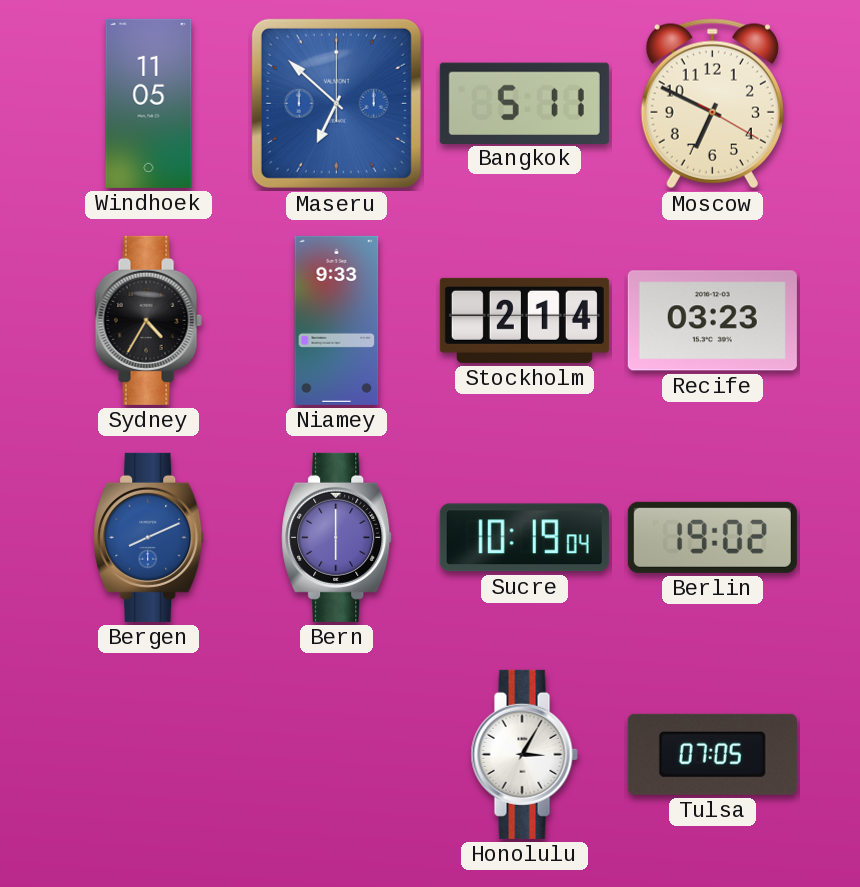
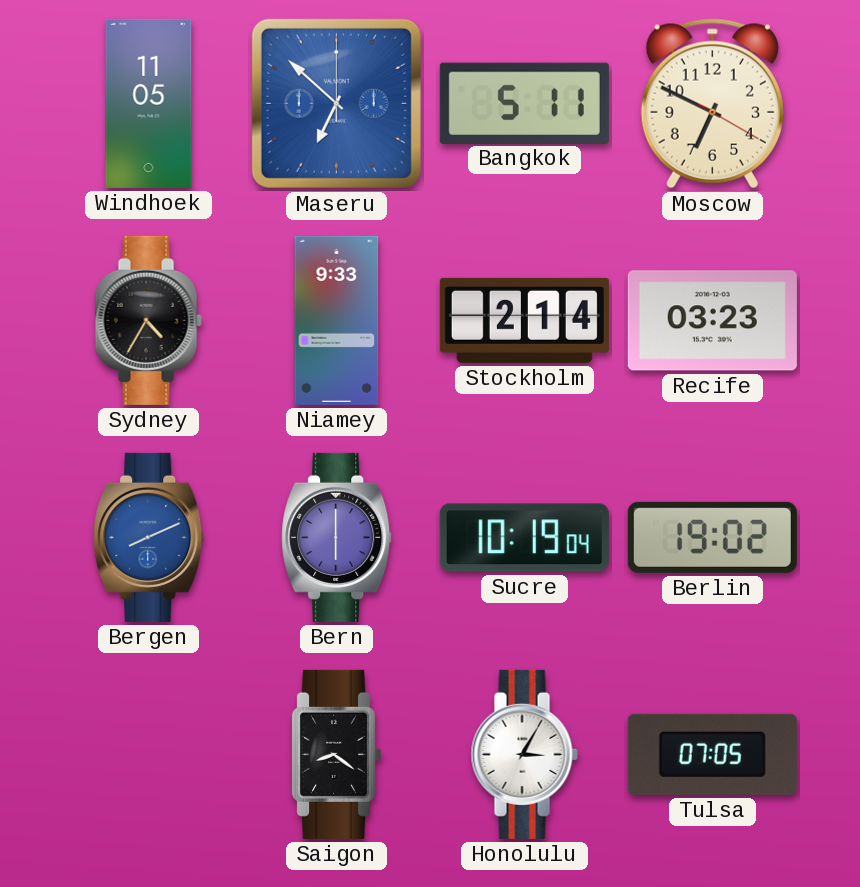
Saigon: none -> 8:21
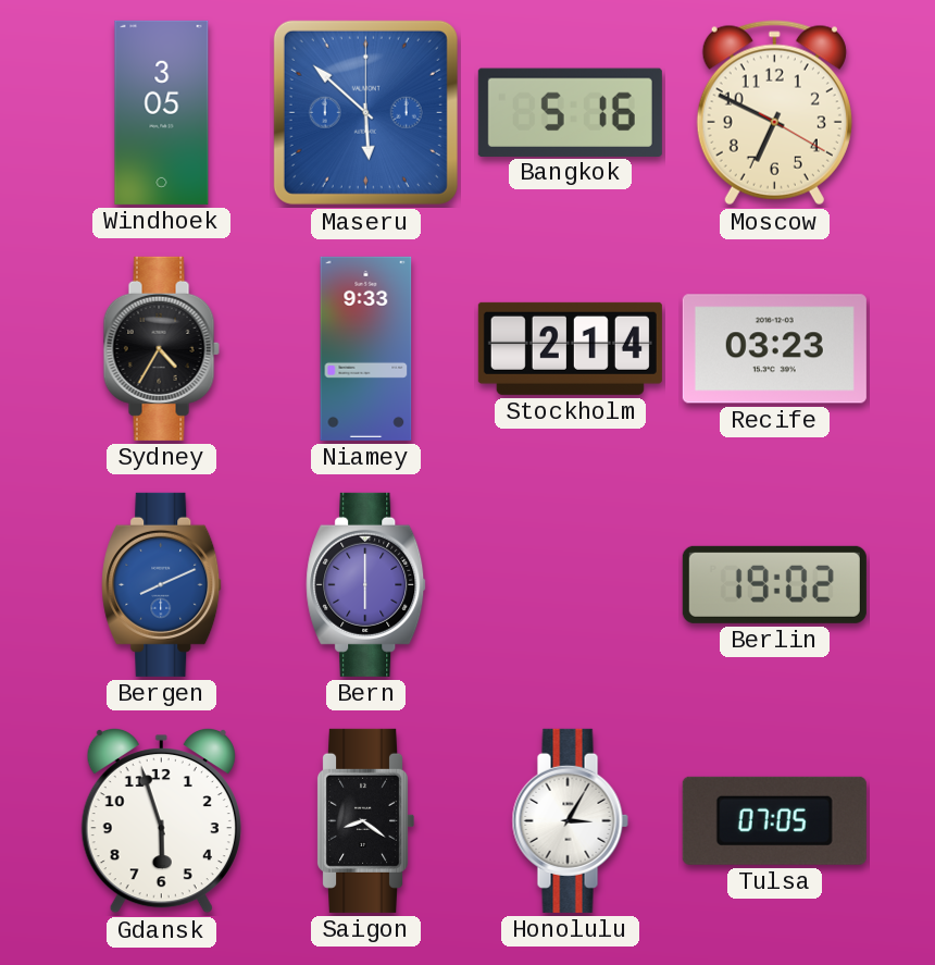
Windhoek: 11:05 -> 3:05
Maseru: 6:52 -> 5:52
Bangkok: 5:11 -> 5:16
Sucre: 10:19 -> none
Gdansk: none -> 5:57
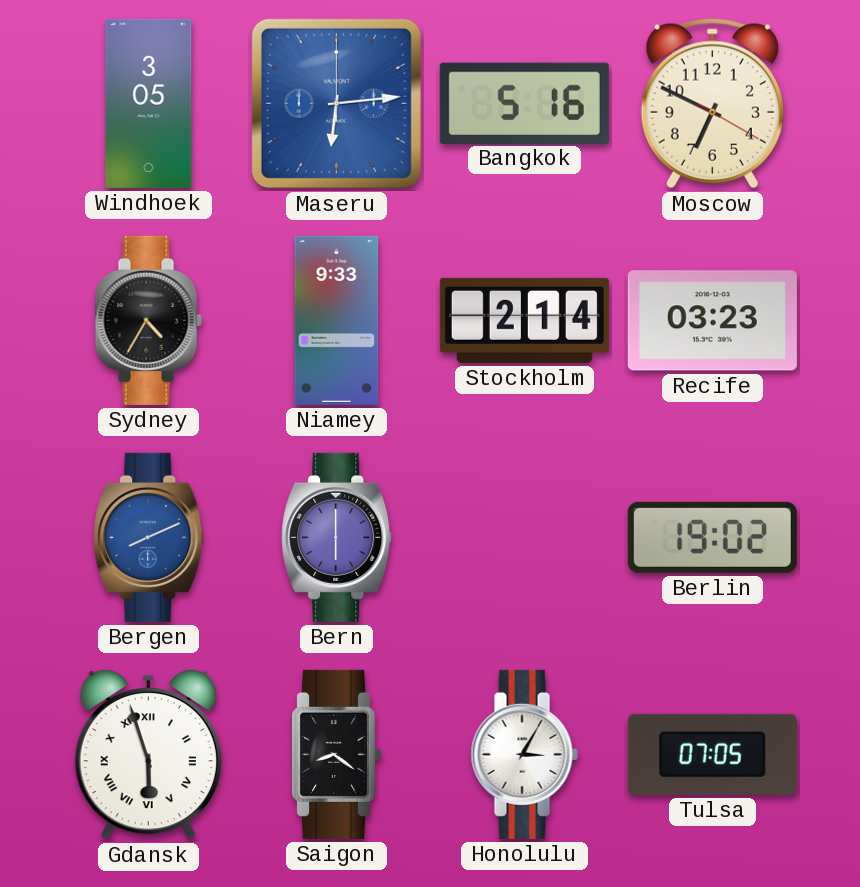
Maseru: 5:52 -> 6:14
Gdansk numerals: Arabic -> Roman
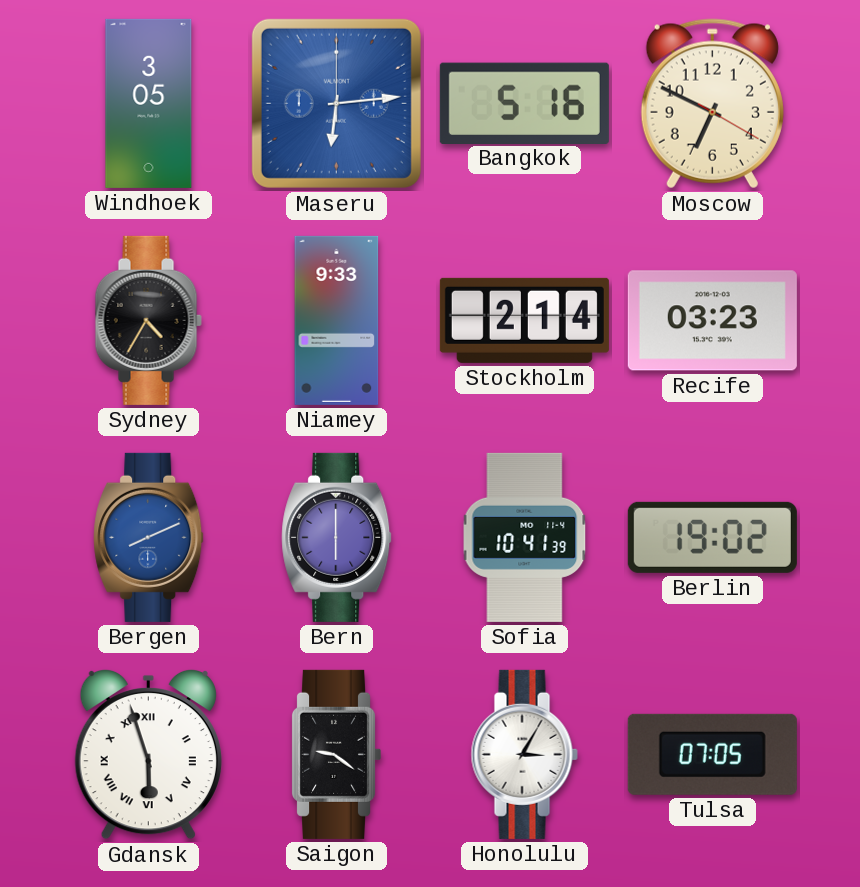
Sofia: none -> 10:41
Saigon: 8:21 -> 9:21
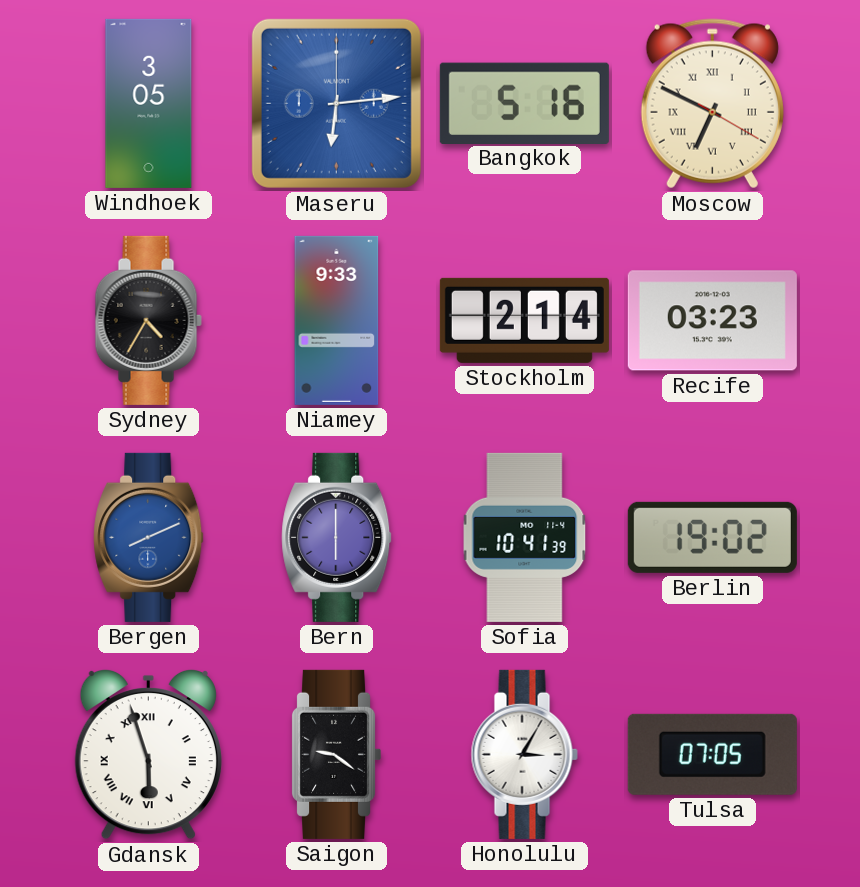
Moscow numerals: Arabic -> Roman
